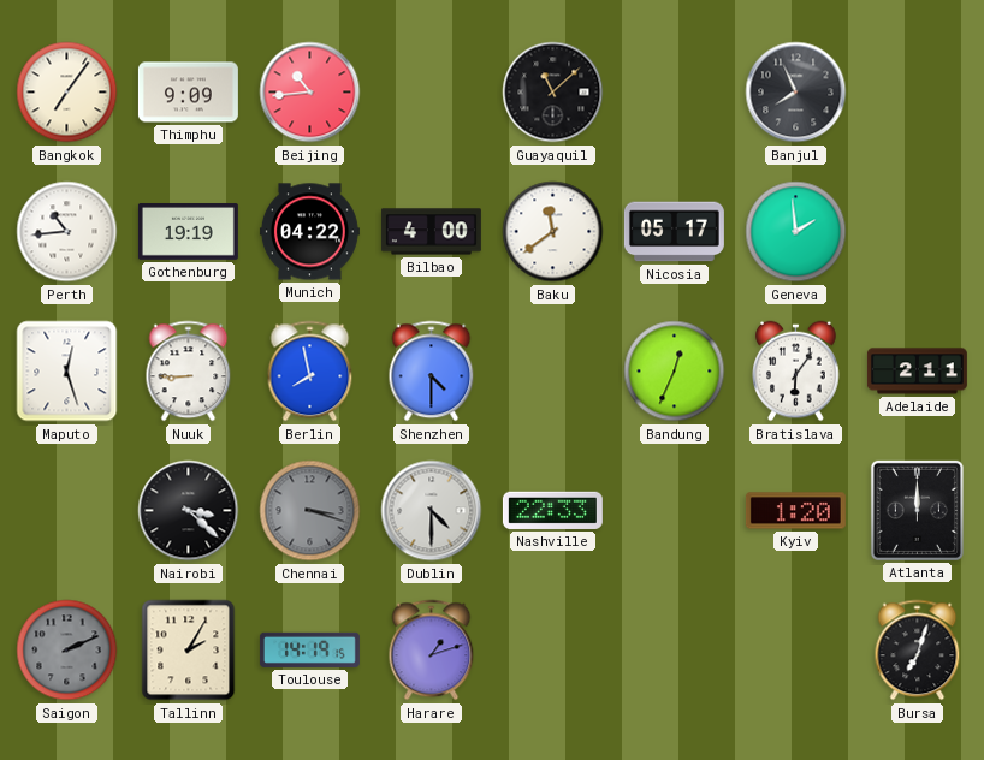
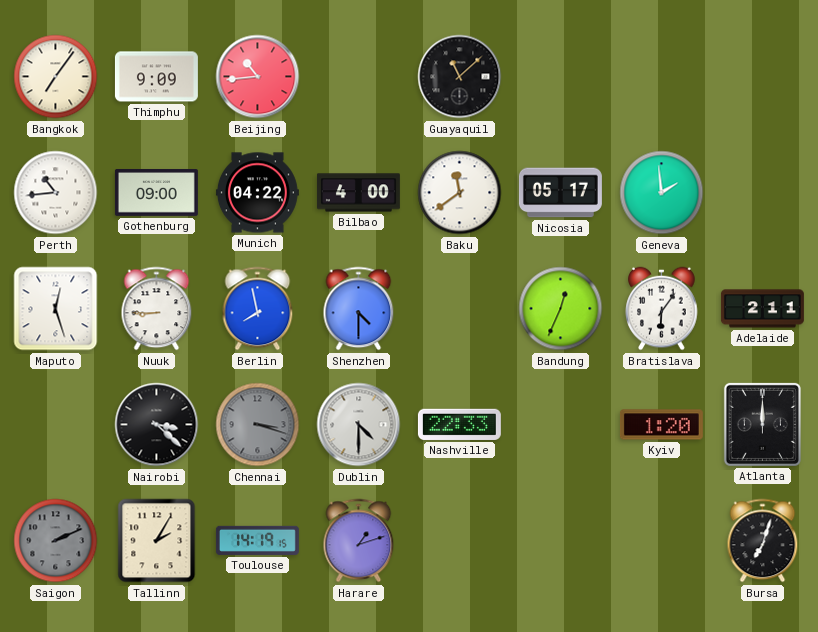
Banjul: 7:56 -> none
Gothenburg: 19:19 -> 09:00
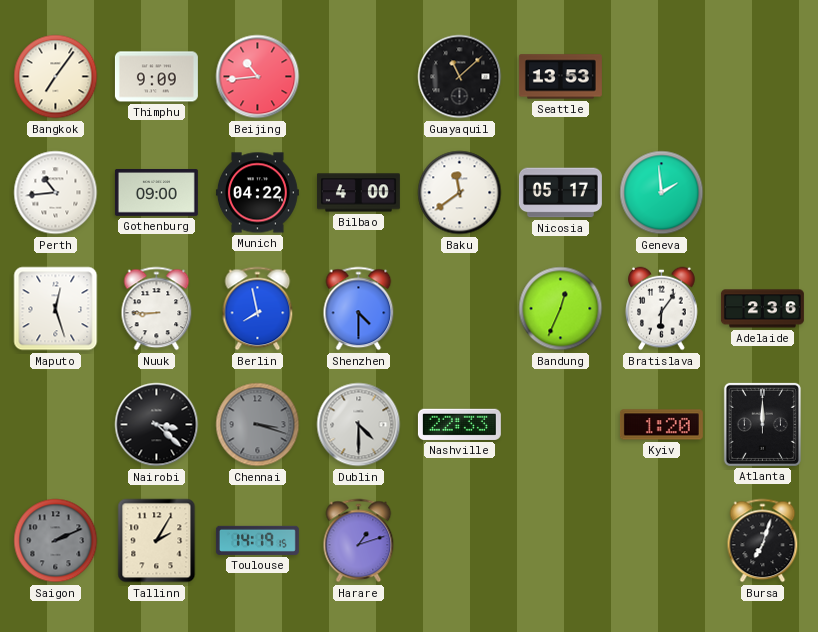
Seattle: none -> 13:53
Adelaide: 2:11 -> 2:36
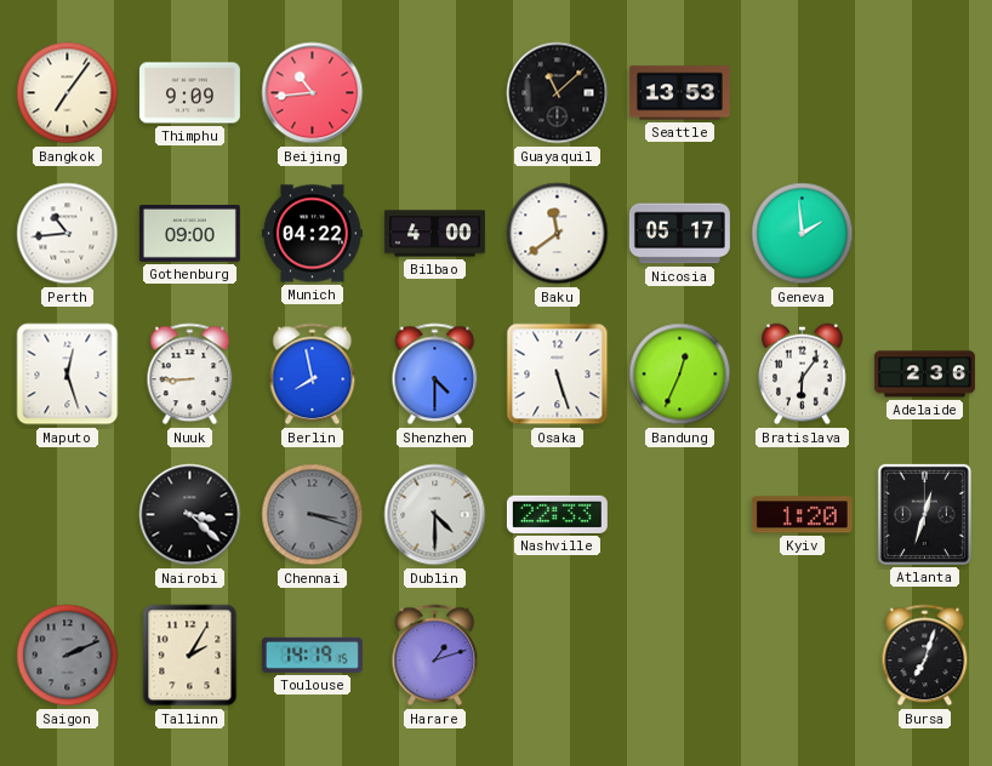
Osaka: none -> 5:27
Atlanta: 12:00 -> 12:33
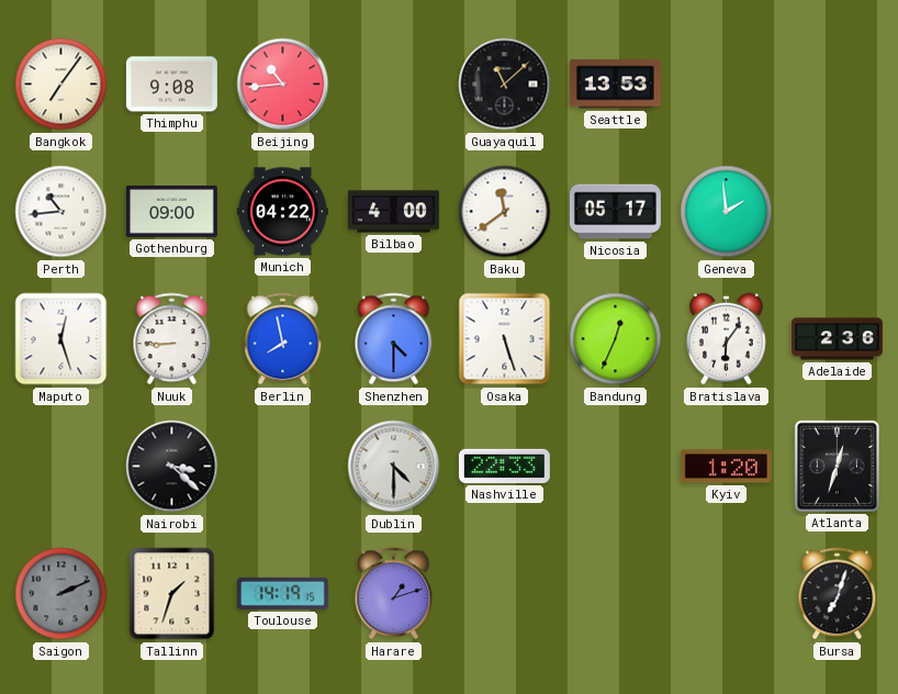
Thimphu: 9:09 -> 9:08
Chennai: 3:18 -> none
Tallinn: 2:05 -> 1:33
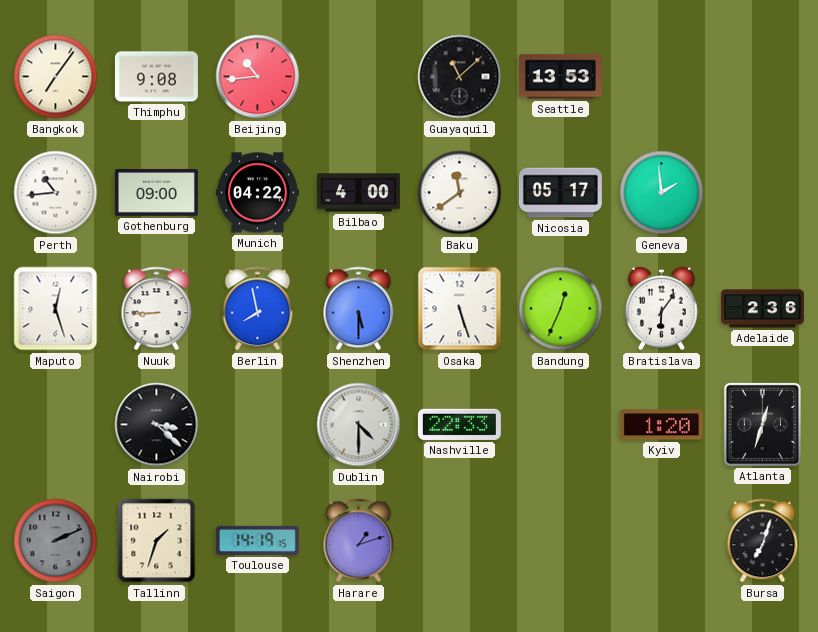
Shenzhen: 4:30 -> 5:30
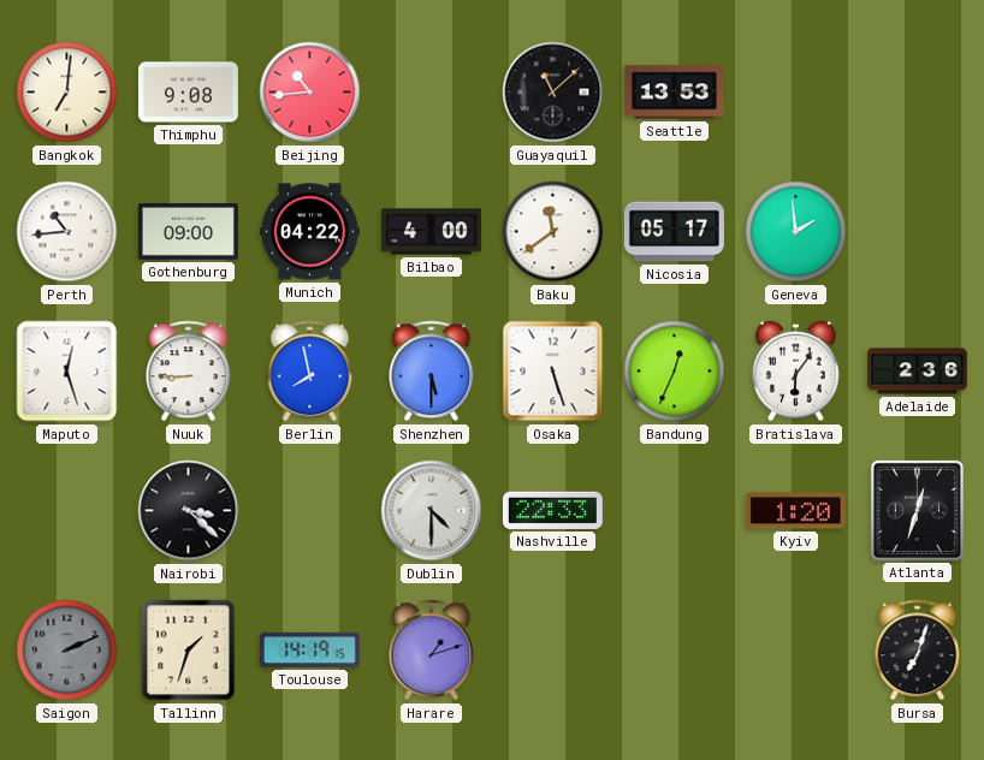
Bangkok: 7:06 -> 7:01
